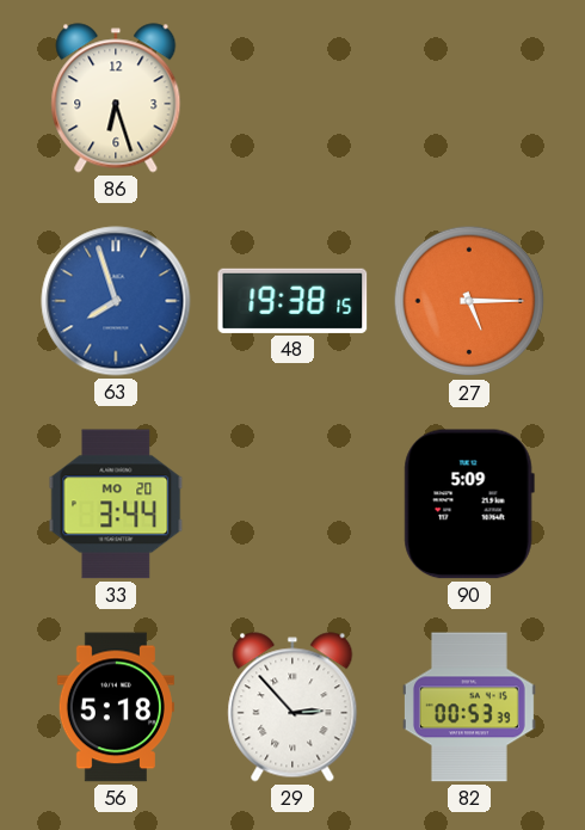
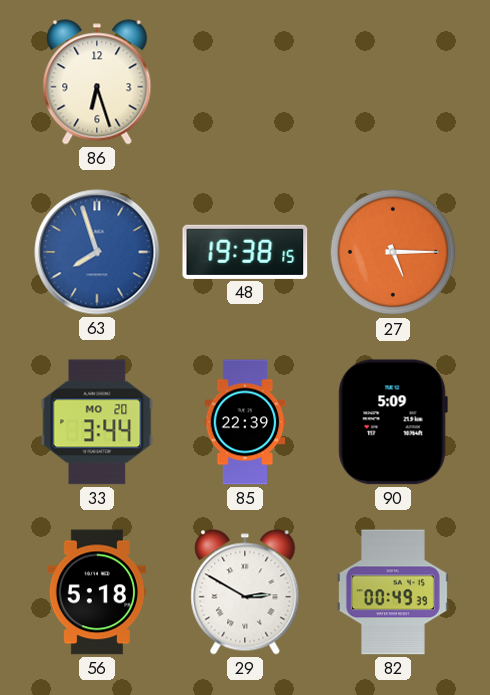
85: none -> 22:39
29: 2:53 -> 2:50
82: 00:53 -> 00:49
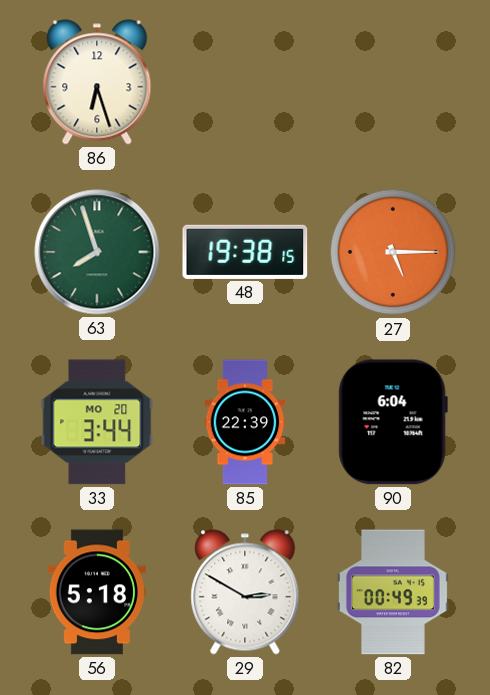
63 dial: blue -> green
90: 5:09 -> 6:04
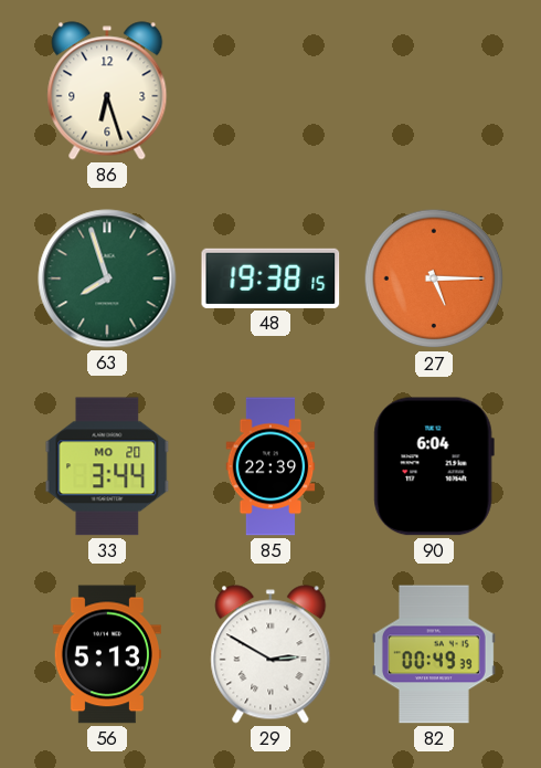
56: 5:18 -> 5:13
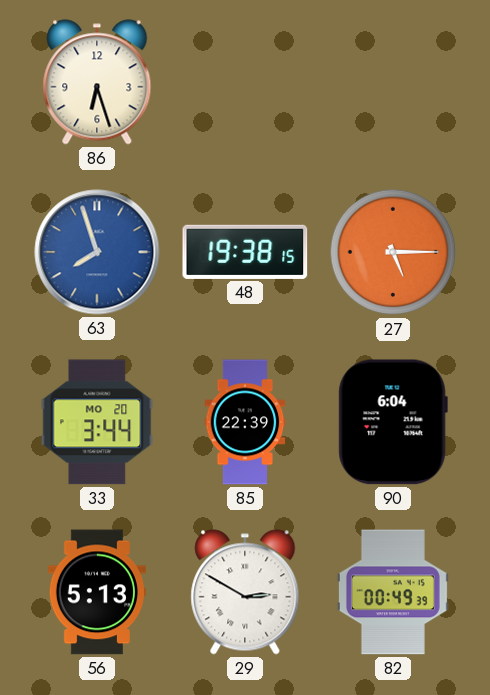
63 dial: green -> blue
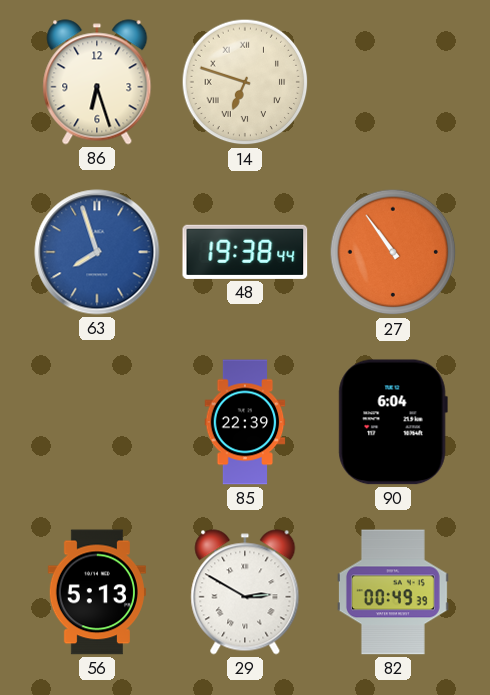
14: none -> 6:48
48: 19:38:15 -> 19:38:44
27: 5:15 -> 10:54
33: 3:44 -> none
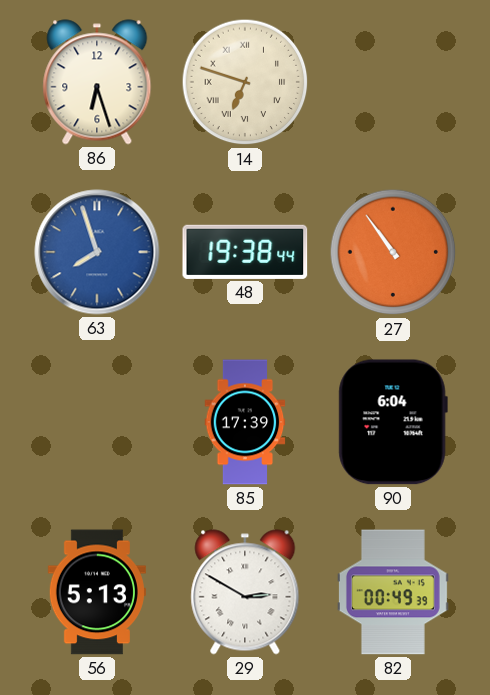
85: 22:39 -> 17:39
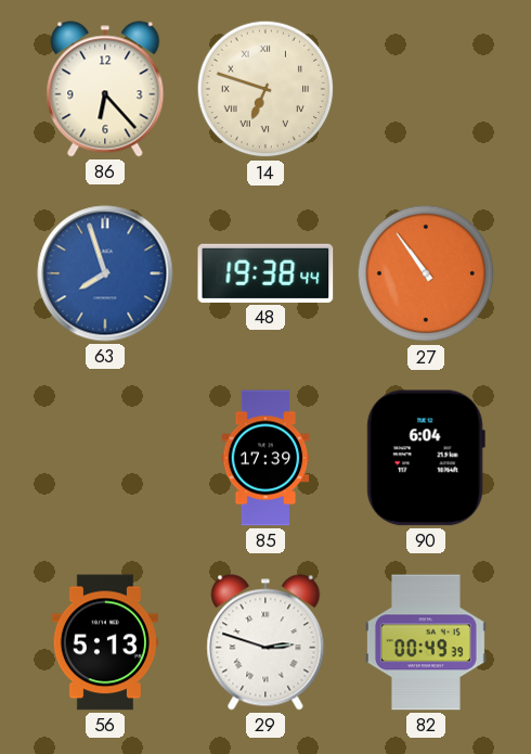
86: 6:27 -> 6:23
29: 2:50 -> 2:48
